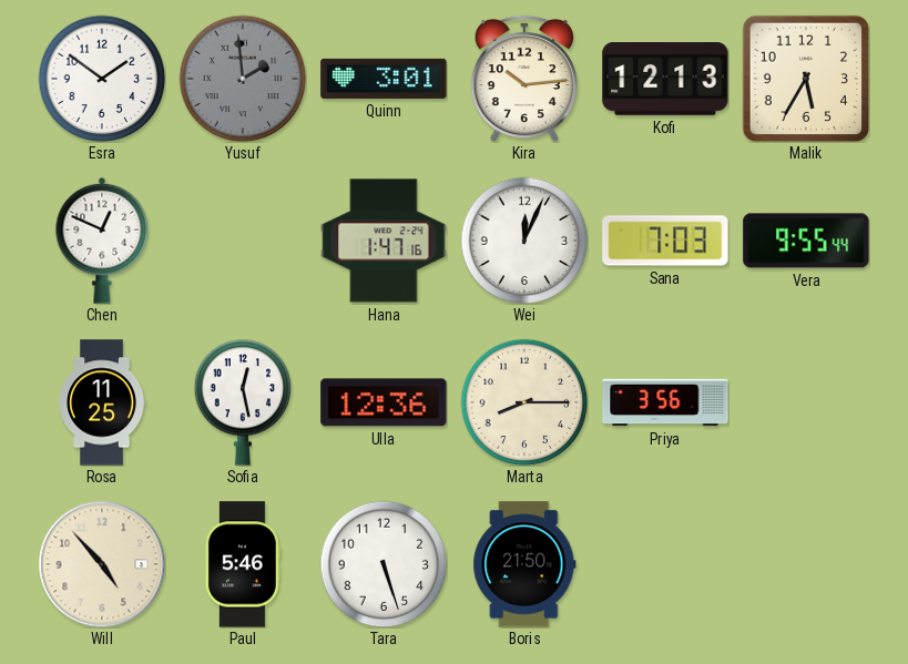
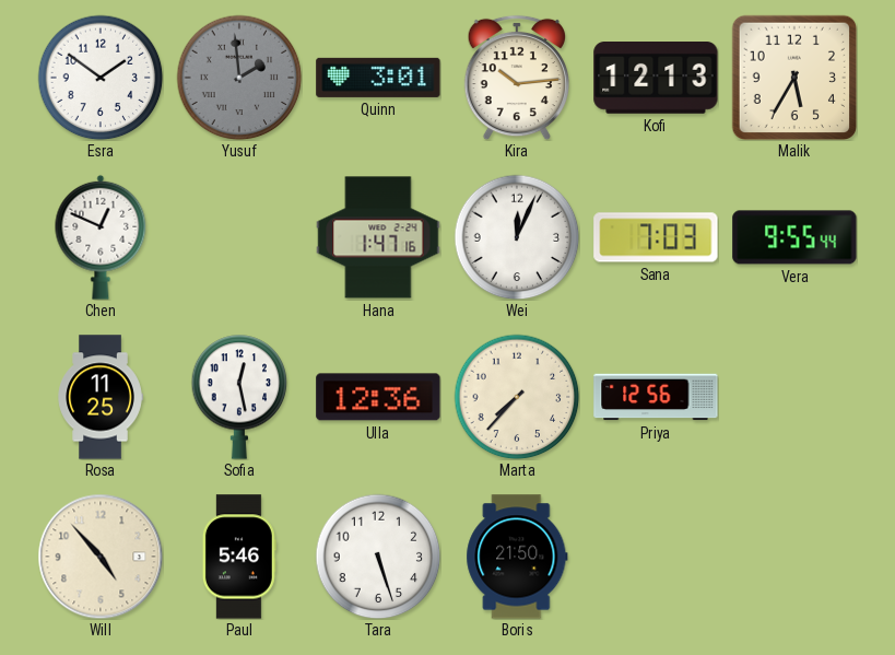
Marta: 8:15 -> 7:37
Priya: 3:56 -> 12:56
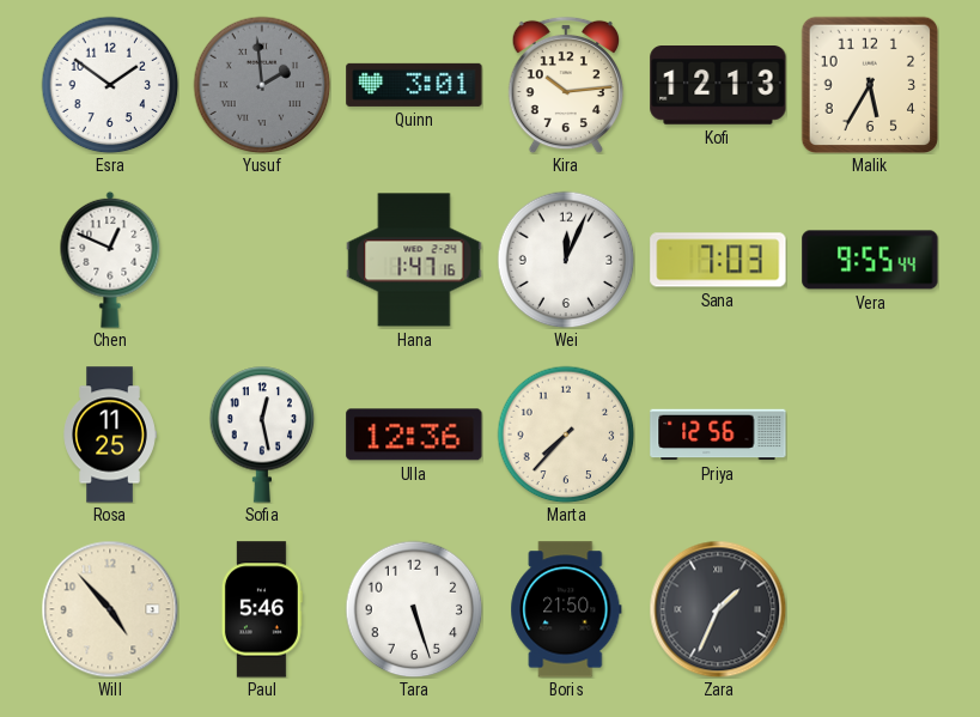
Zara: none -> 1:34
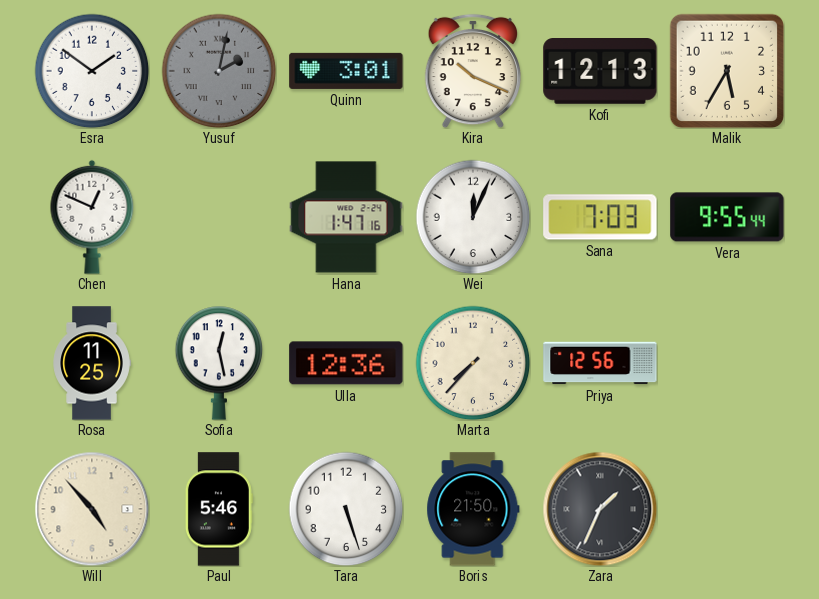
Yusuf: 1:59 -> 2:02
Kira: 10:14 -> 10:19
